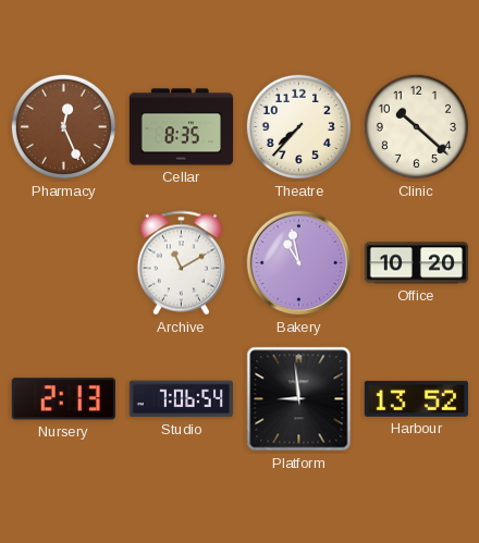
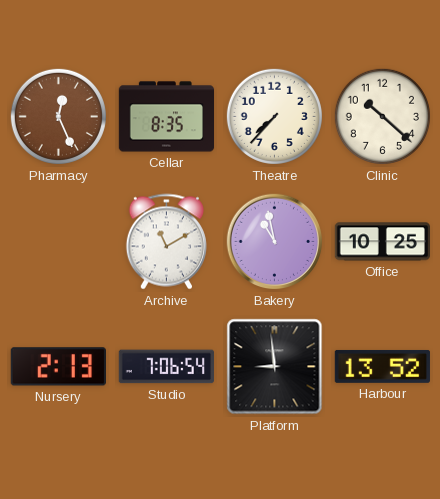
Office: 10:20 -> 10:25
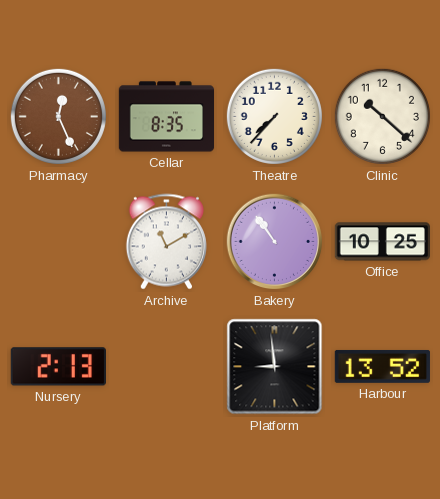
Bakery: 10:58 -> 10:54
Studio: 7:06 -> none
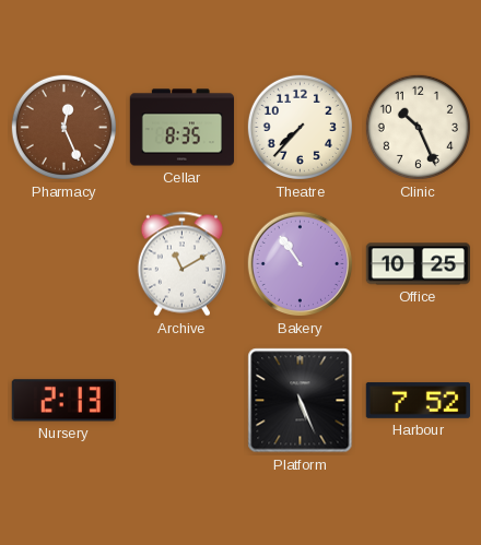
Clinic: 10:22 -> 10:26
Platform: 8:59 -> 5:26
Harbour: 13:52 -> 7:52
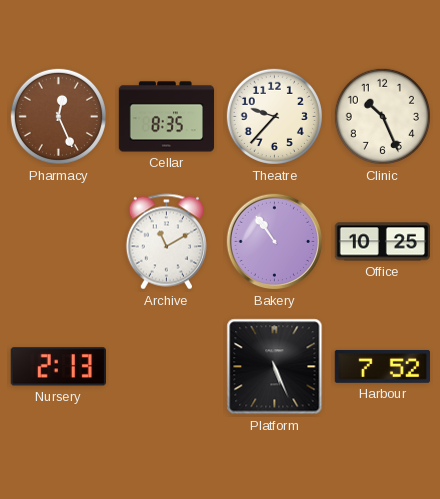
Theatre: 7:37 -> 9:37
